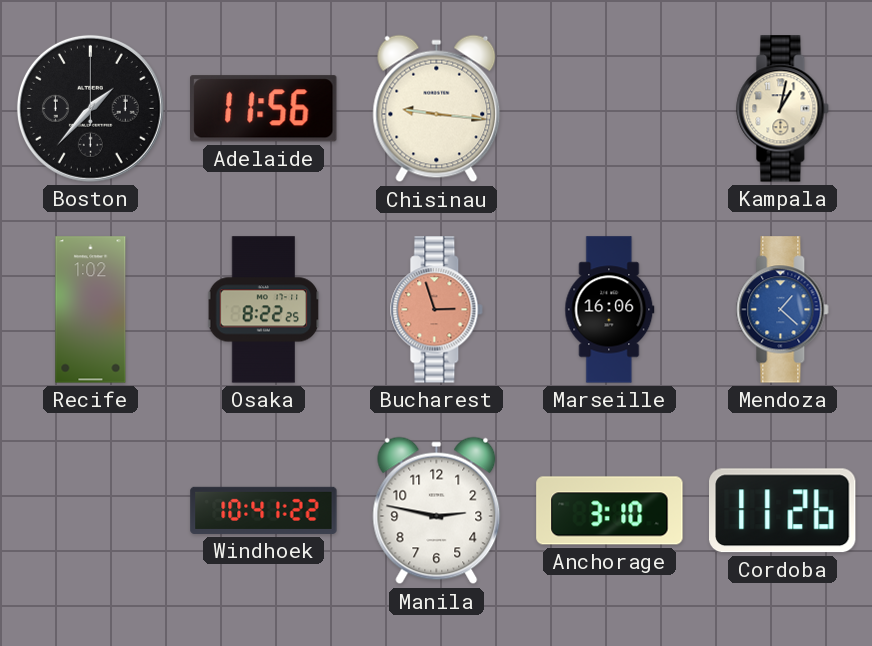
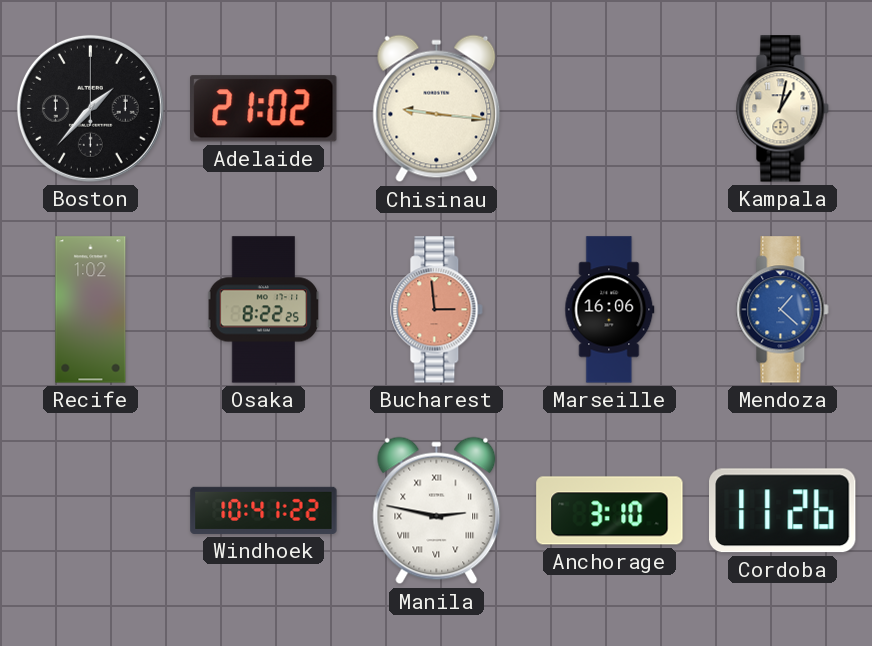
Adelaide: 11:56 -> 21:02
Bucharest: 2:57 -> 2:59
Manila numerals: Arabic -> Roman
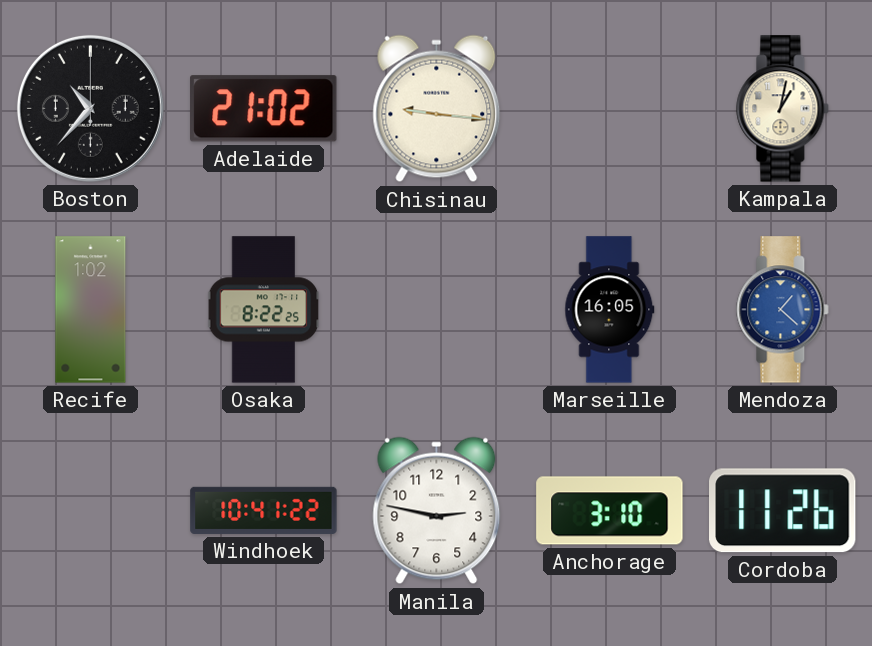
Boston: 1:37 -> 10:37
Bucharest: 2:59 -> none
Marseille: 16:06 -> 16:05
Manila numerals: Roman -> Arabic
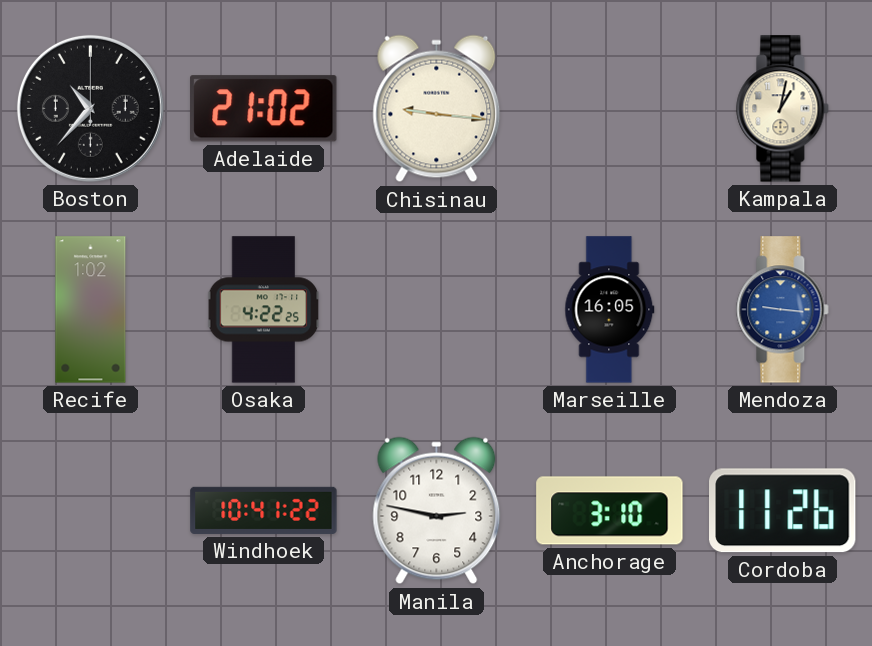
Osaka: 8:22 -> 4:22
Mendoza: 1:22 -> 9:16
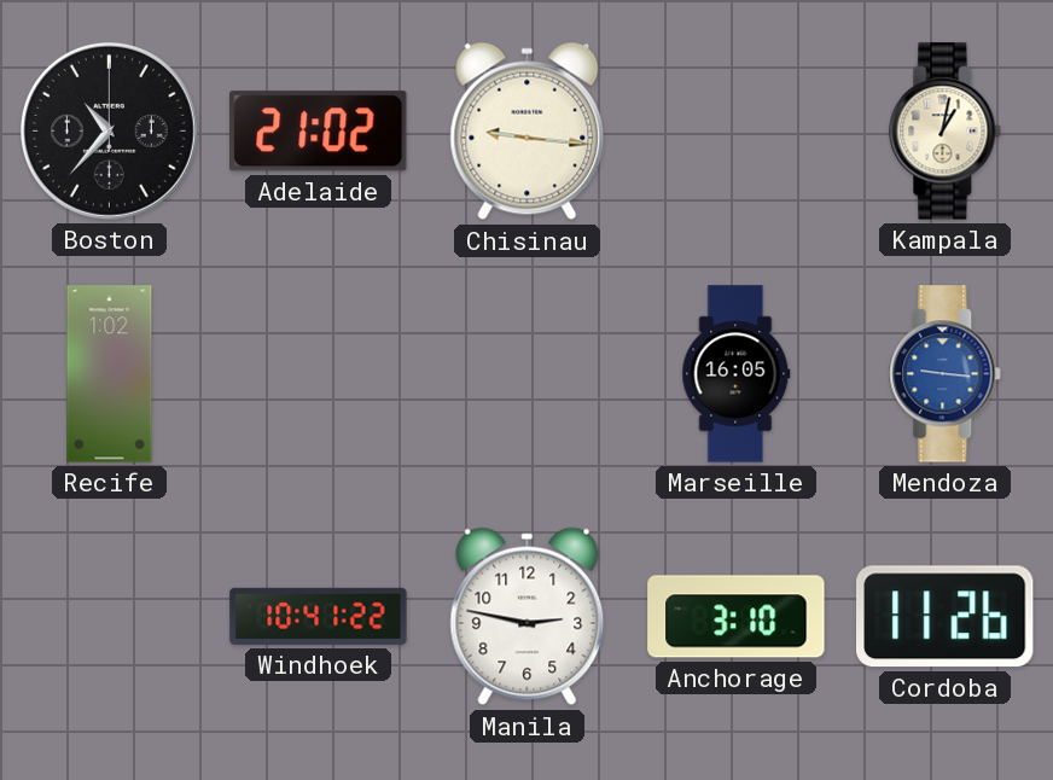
Osaka: 4:22 -> none
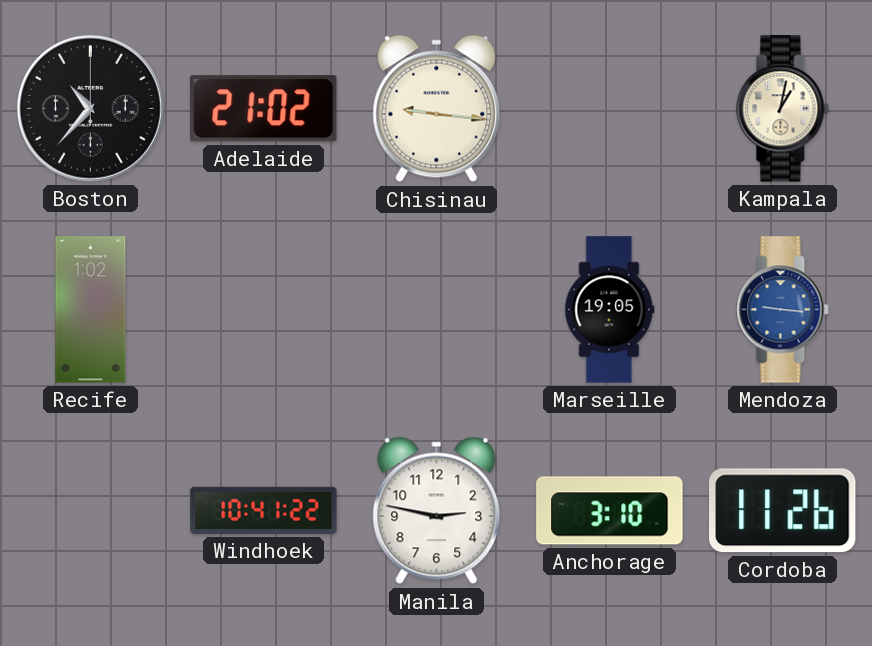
Marseille: 16:05 -> 19:05
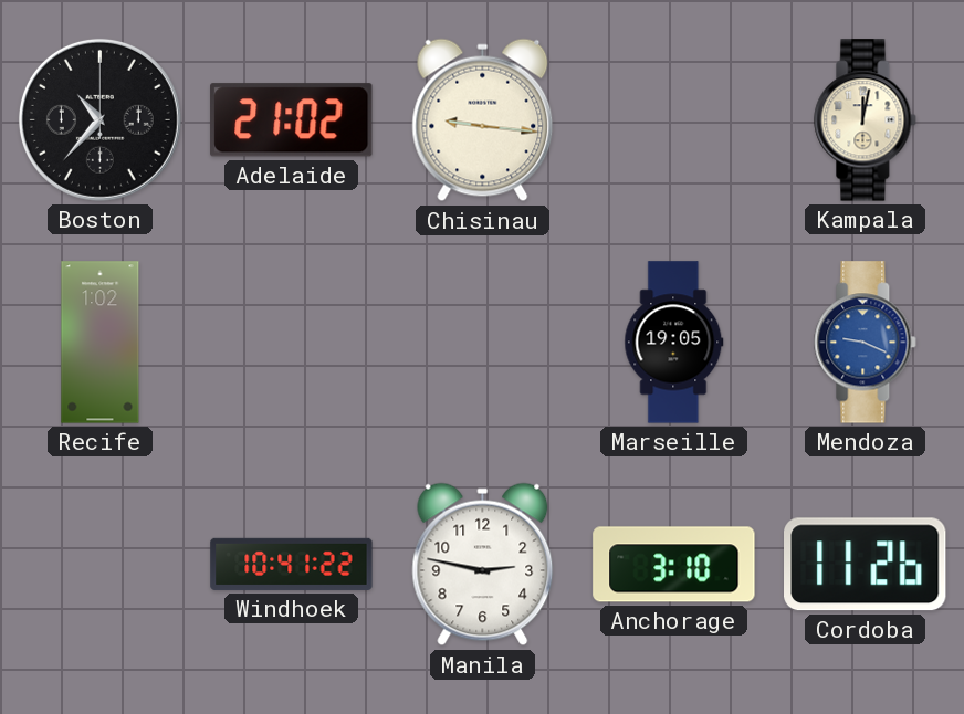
Kampala: 1:02 -> 12:02
Mendoza: 9:16 -> 9:19
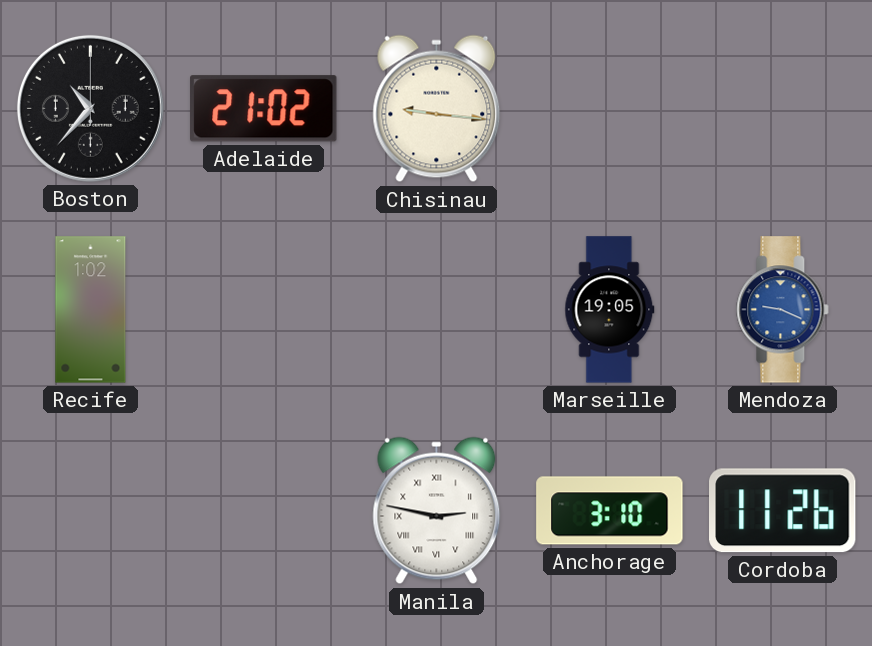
Kampala: 12:02 -> none
Windhoek: 10:41 -> none
Manila numerals: Arabic -> Roman
